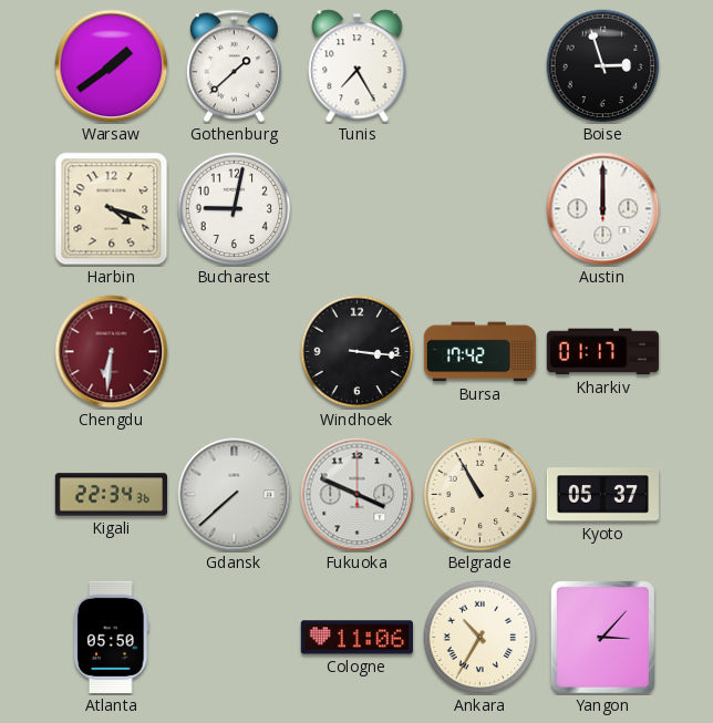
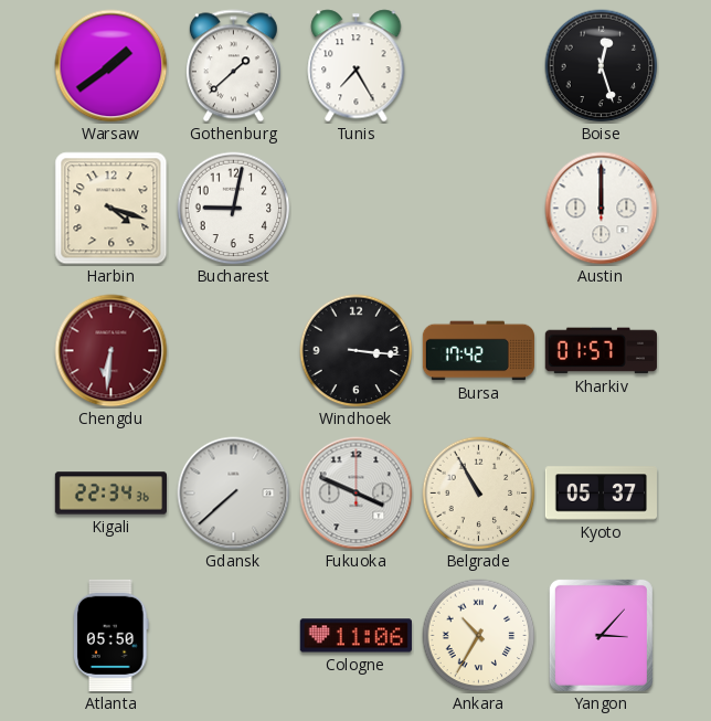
Boise: 2:57 -> 12:27
Kharkiv: 01:17 -> 01:57
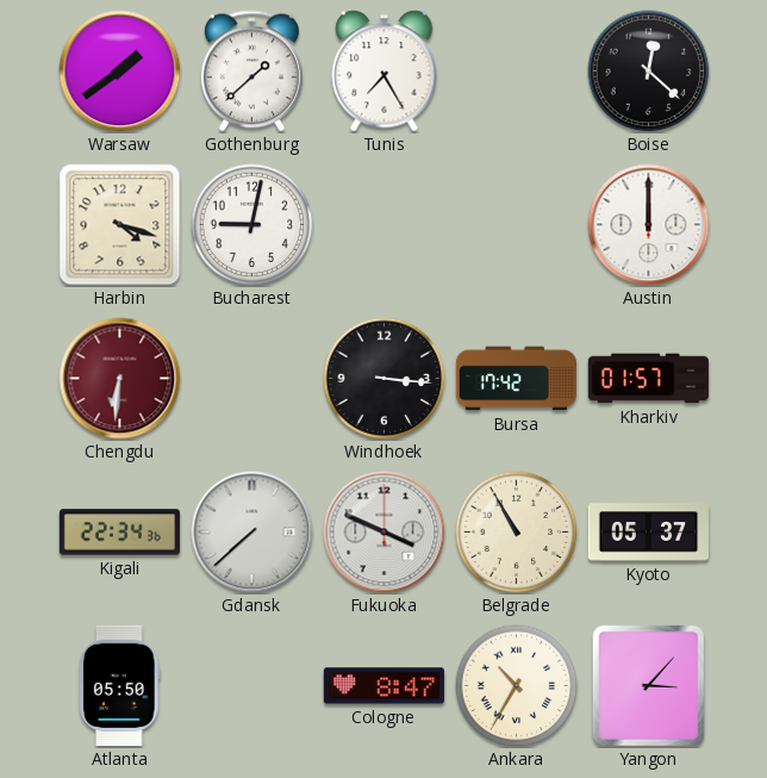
Boise: 12:27 -> 12:22
Cologne: 11:06 -> 8:47
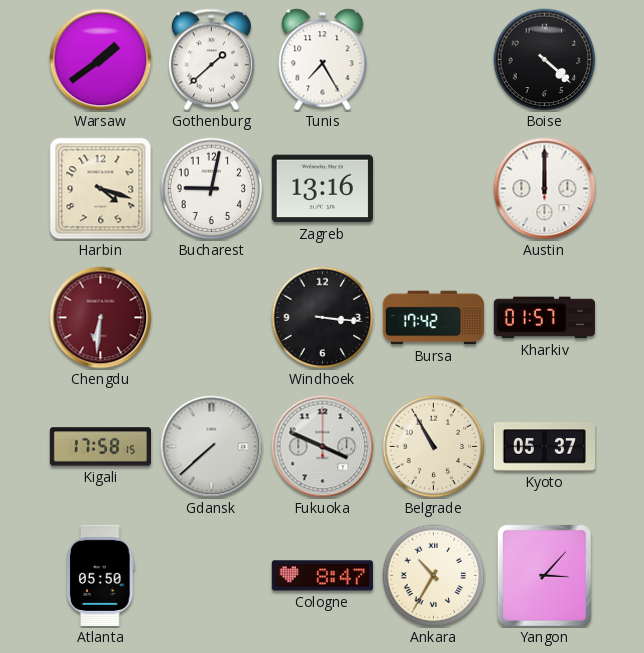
Boise: 12:22 -> 4:22
Zagreb: none -> 13:16
Kigali: 22:34 -> 17:58
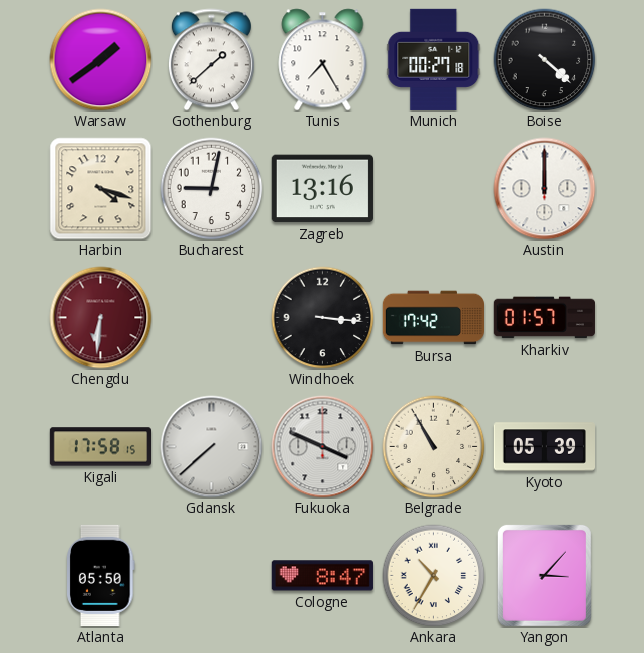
Munich: none -> 00:27
Kyoto: 05:37 -> 05:39
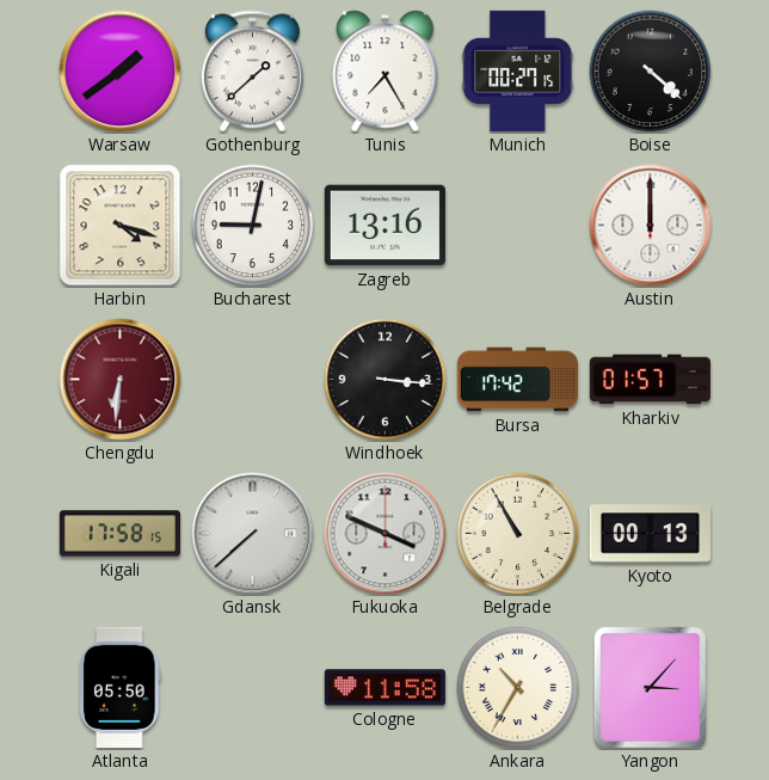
Munich: 00:27:18 -> 00:27:15
Kyoto: 05:39 -> 00:13
Cologne: 8:47 -> 11:58
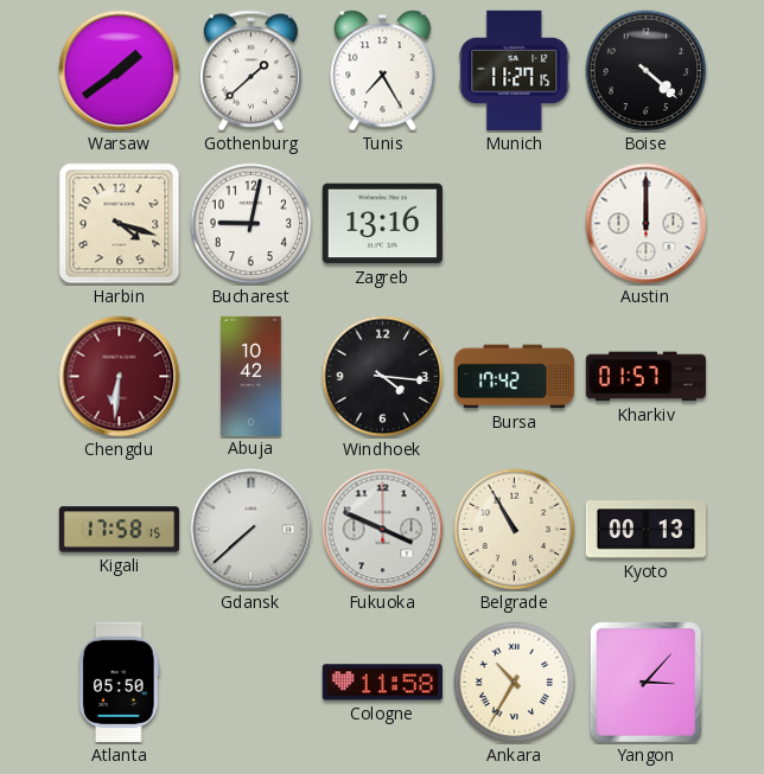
Munich: 00:27 -> 11:27
Abuja: none -> 10:42
Windhoek: 3:16 -> 4:16
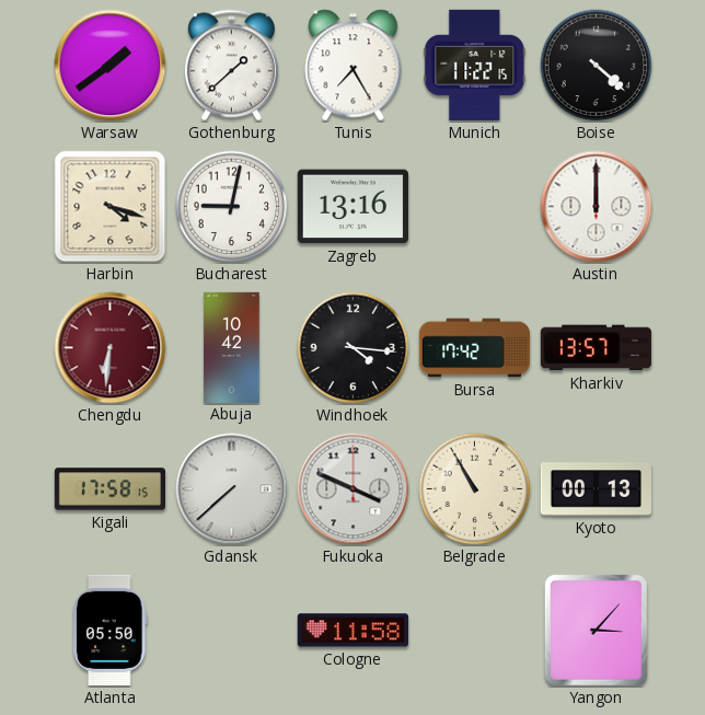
Munich: 11:27 -> 11:22
Kharkiv: 01:57 -> 13:57
Ankara: 10:35 -> none
